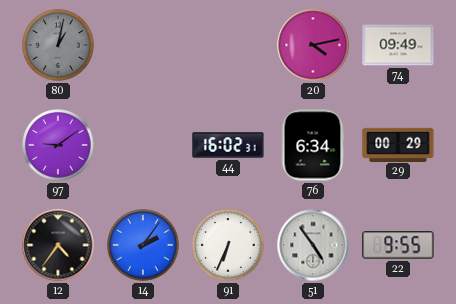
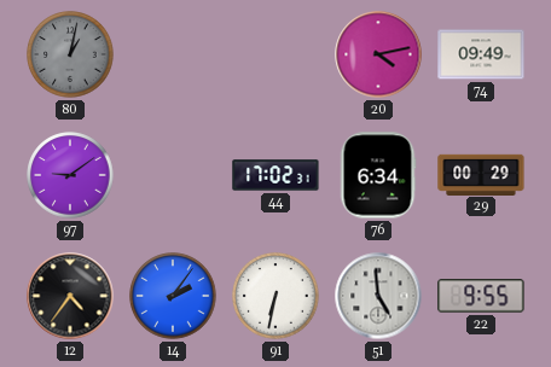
44: 16:02 -> 17:02
91: 6:34 -> 6:32
51: 4:54 -> 4:59
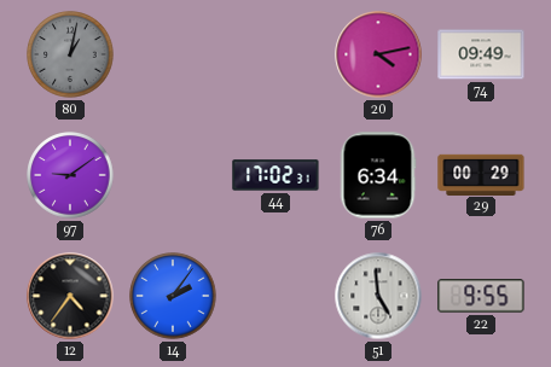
91: 6:32 -> none
